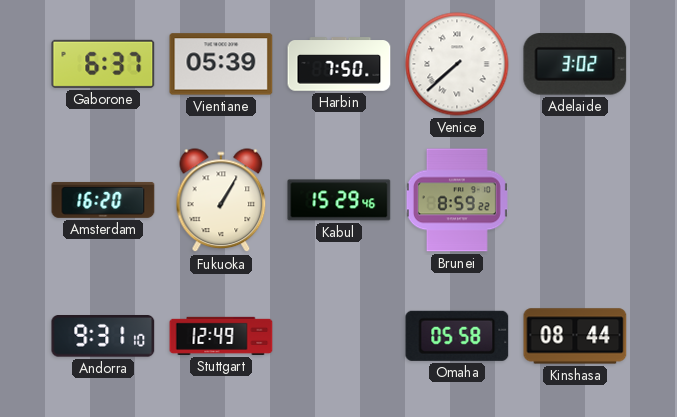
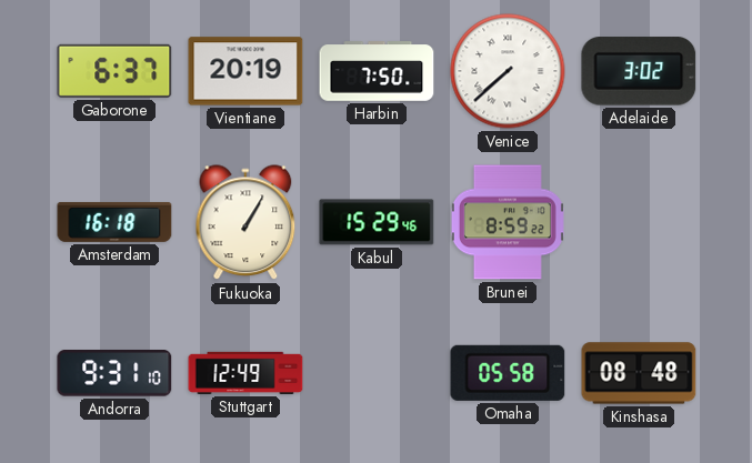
Vientiane: 05:39 -> 20:19
Amsterdam: 16:20 -> 16:18
Kinshasa: 08:44 -> 08:48
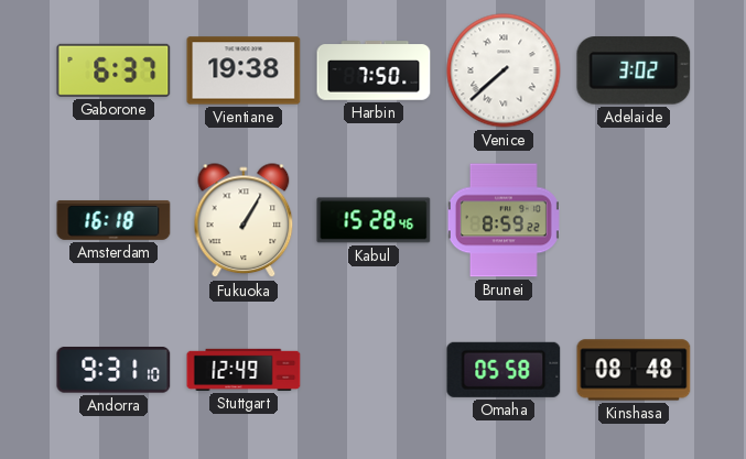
Vientiane: 20:19 -> 19:38
Kabul: 15:29 -> 15:28
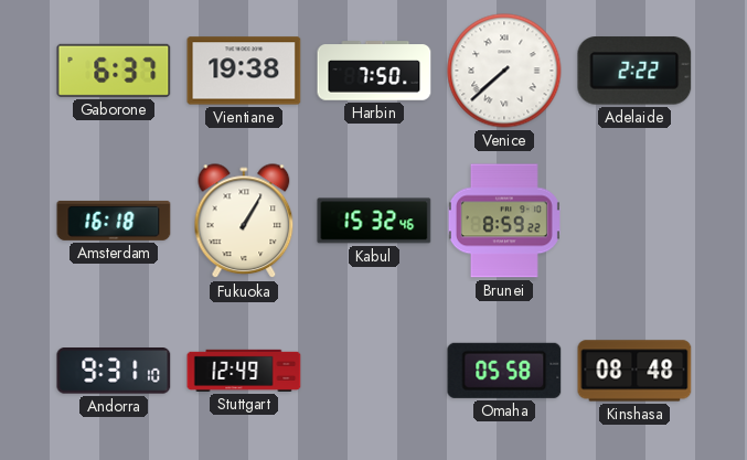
Adelaide: 3:02 -> 2:22
Kabul: 15:28 -> 15:32
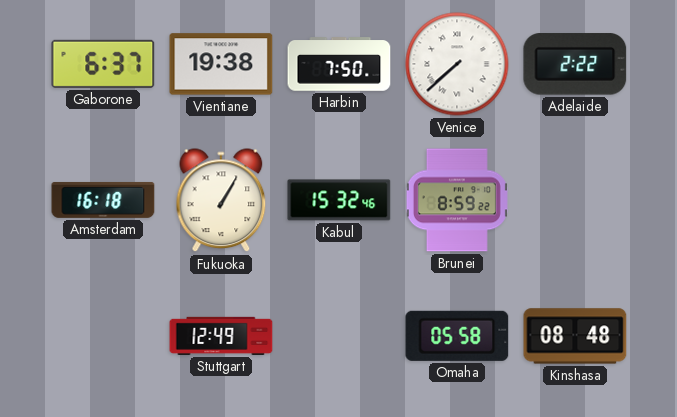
Andorra: 9:31 -> none
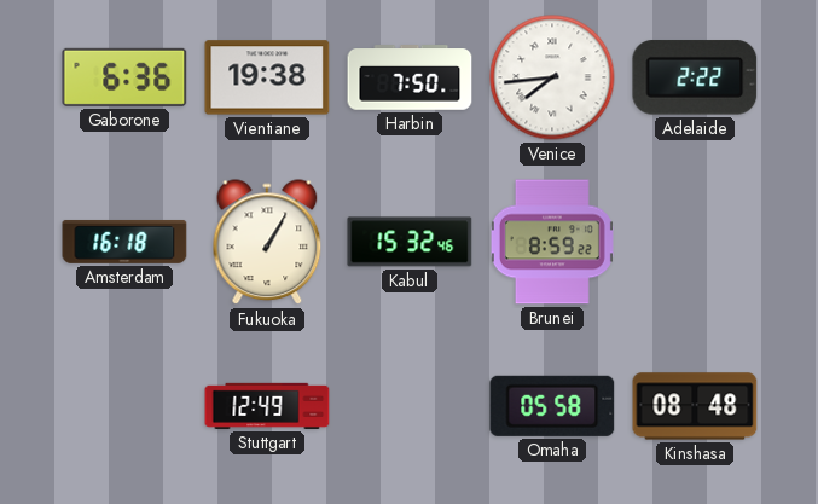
Gaborone: 6:37 -> 6:36
Venice: 7:38 -> 7:44
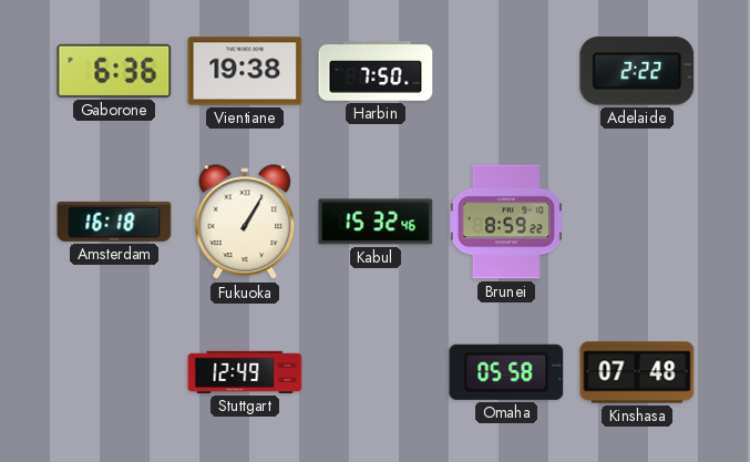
Venice: 7:44 -> none
Kinshasa: 08:48 -> 07:48
